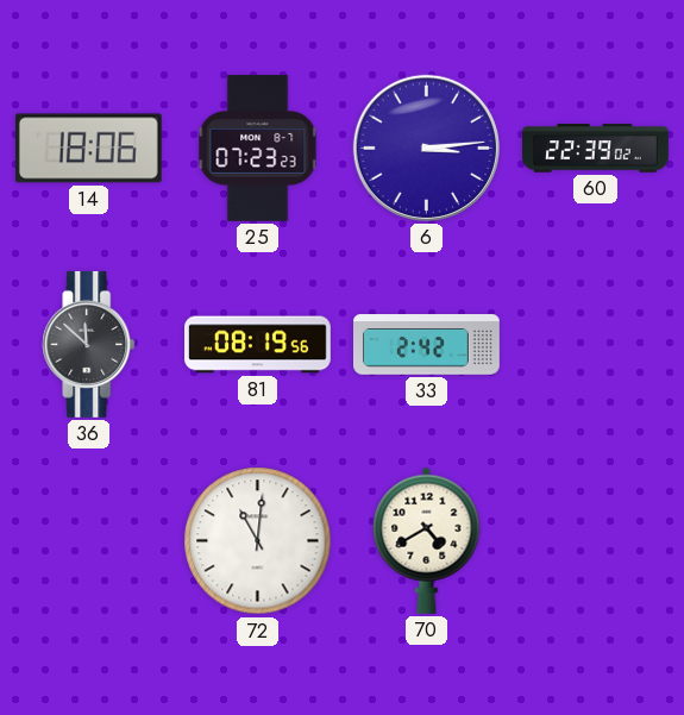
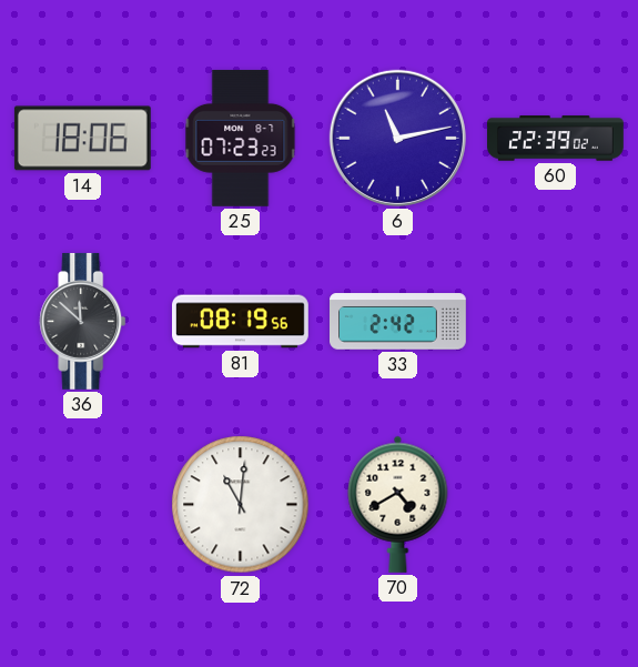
6: 3:14 -> 11:13
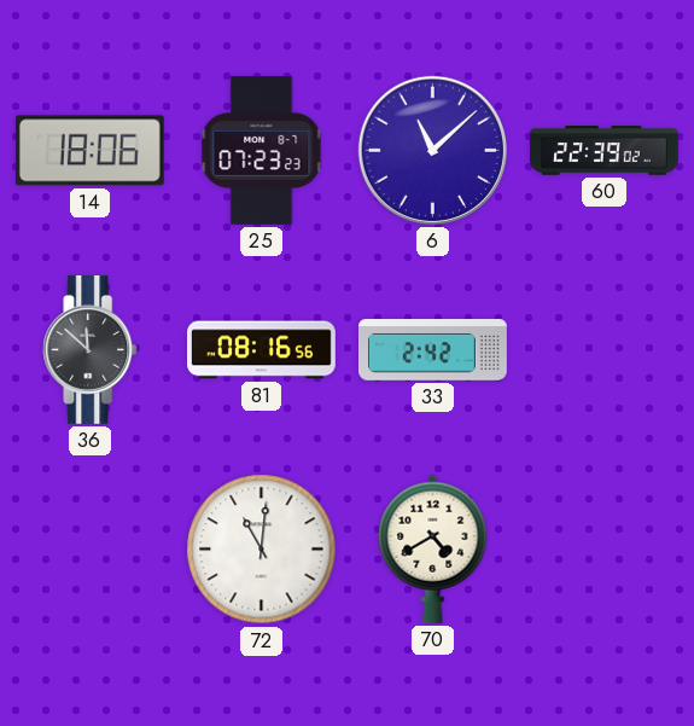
6: 11:13 -> 11:08
81: 08:19 -> 08:16
